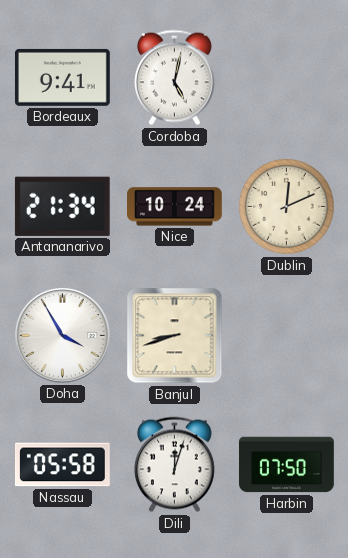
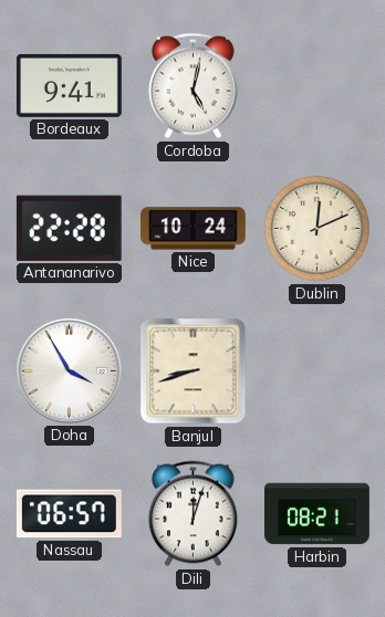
Antananarivo: 21:34 -> 22:28
Nassau: 05:58 -> 06:57
Harbin: 07:50 -> 08:21
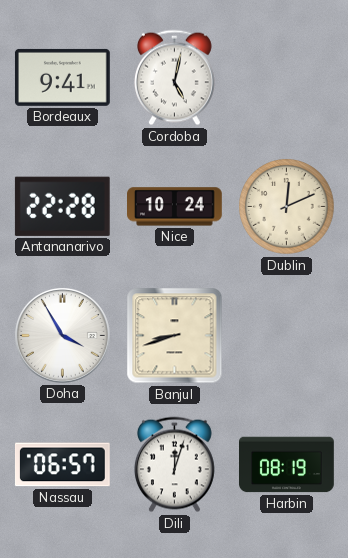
Harbin: 08:21 -> 08:19
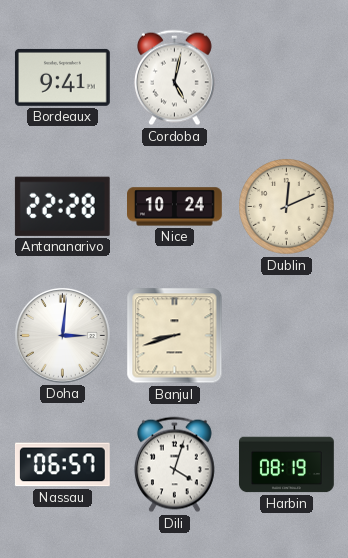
Doha: 3:55 -> 3:01
Dili: 12:03 -> 4:03
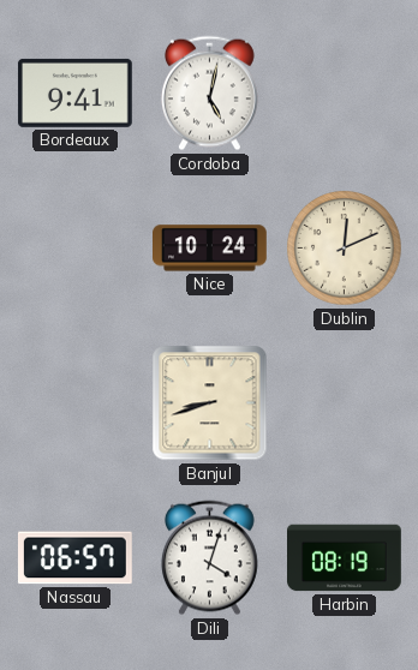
Antananarivo: 22:28 -> none
Doha: 3:01 -> none
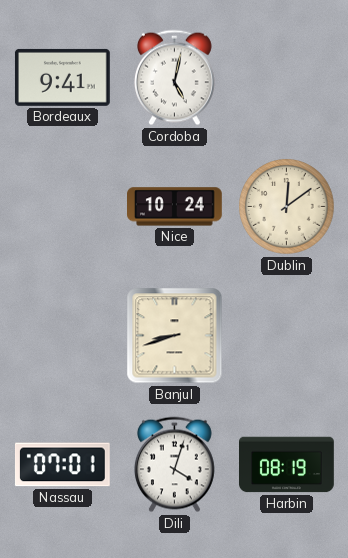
Dublin: 12:11 -> 12:09
Nassau: 06:57 -> 07:01
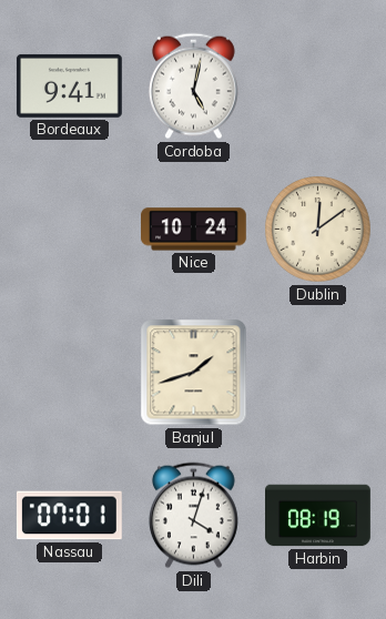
Banjul: 8:42 -> 1:42
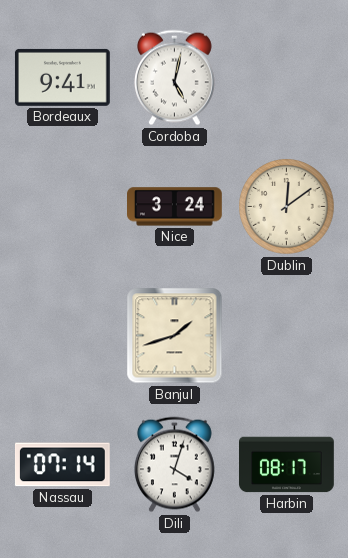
Nice: 10:24 -> 3:24
Nassau: 07:01 -> 07:14
Harbin: 08:19 -> 08:17
